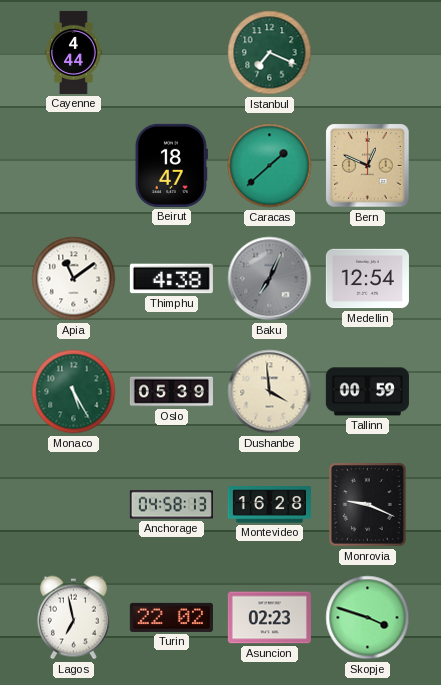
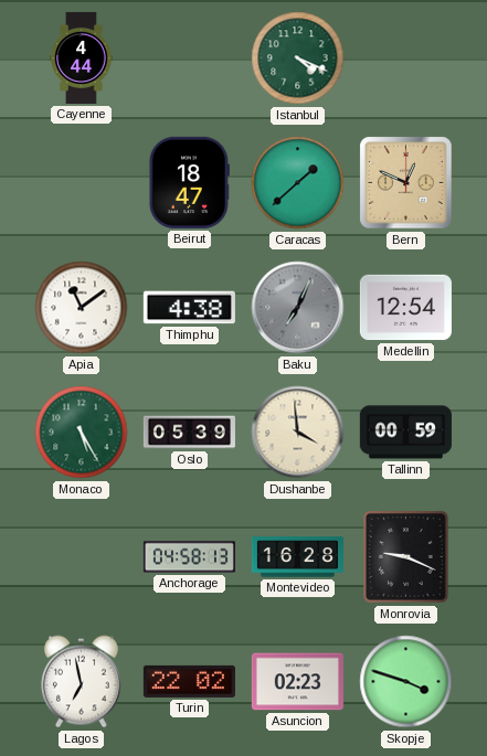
Istanbul: 7:19 -> 4:19
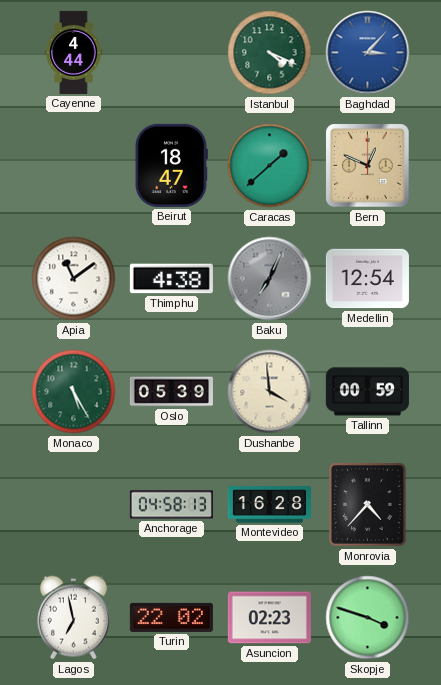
Baghdad: none -> 3:07
Monrovia: 9:19 -> 4:37
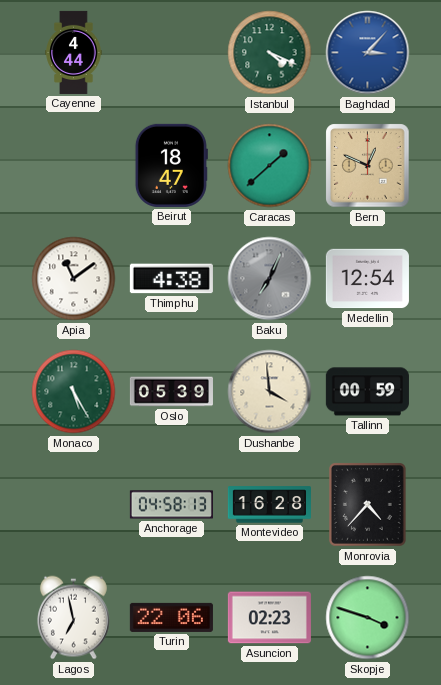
Turin: 22:02 -> 22:06
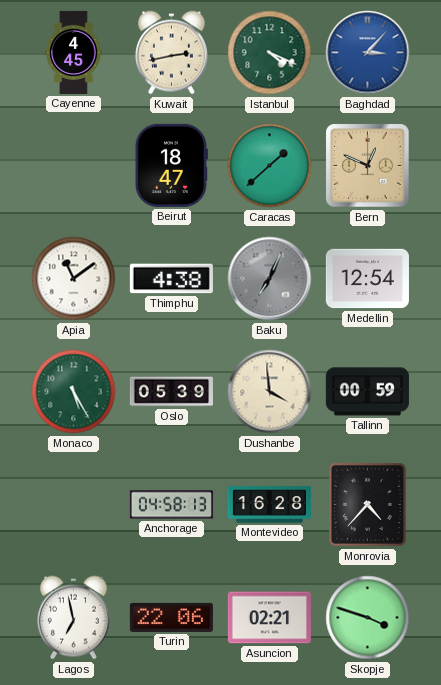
Cayenne: 4:44 -> 4:45
Kuwait: none -> 2:43
Asuncion: 02:23 -> 02:21
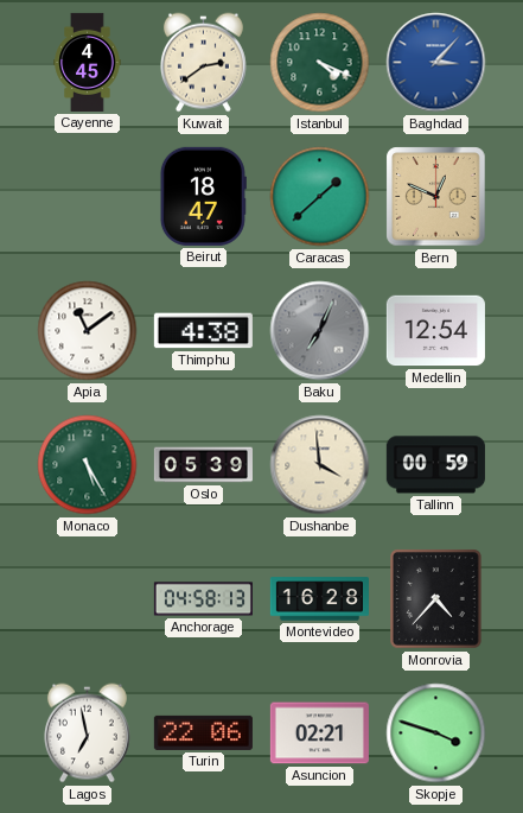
Kuwait: 2:43 -> 2:39
